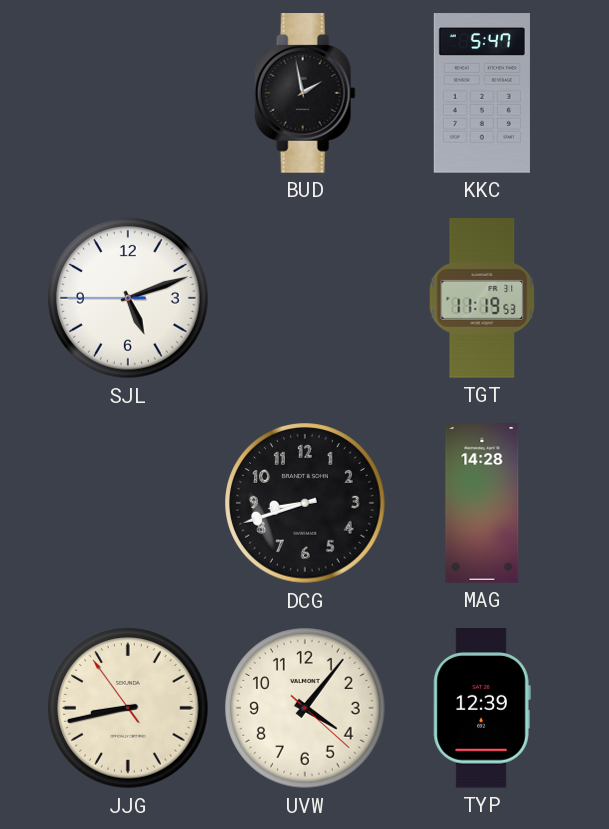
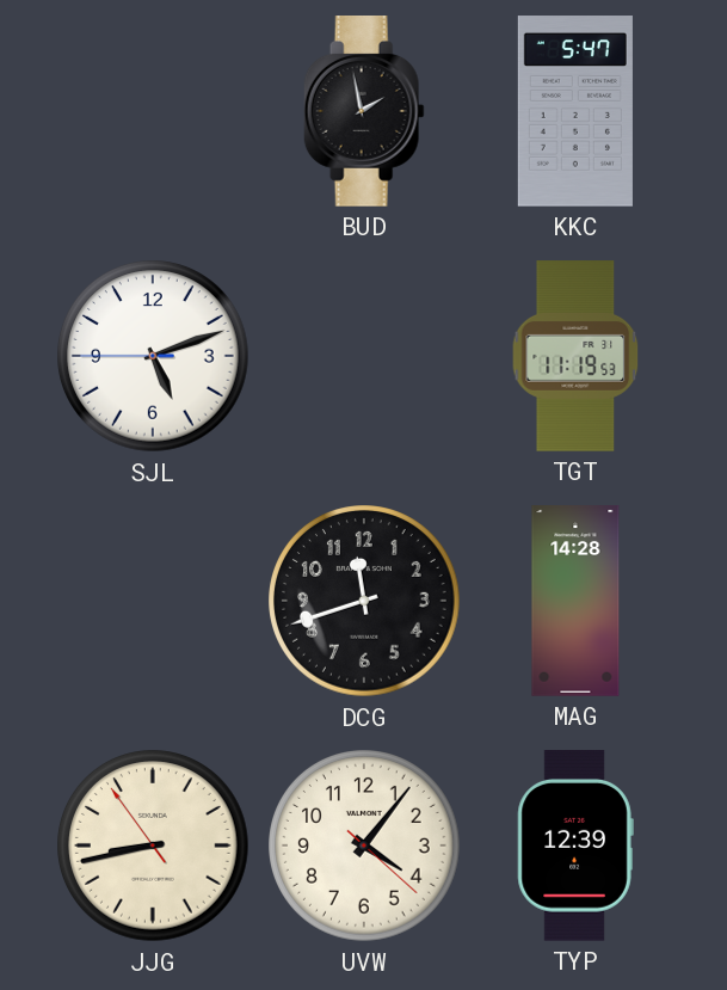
DCG: 8:42 -> 11:42
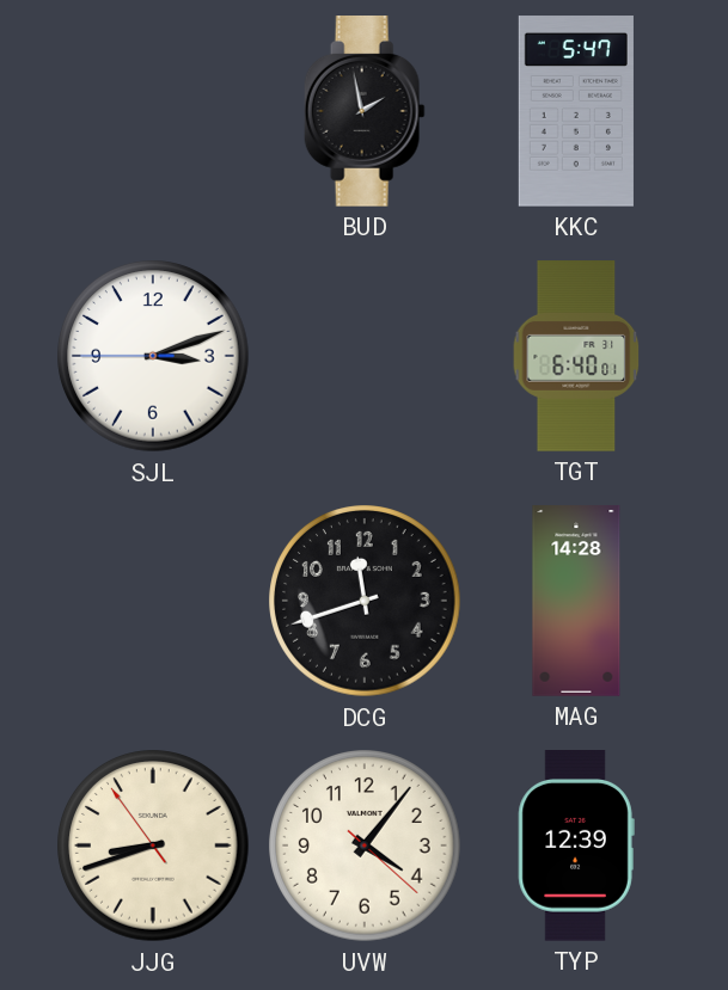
SJL: 5:11 -> 3:11
TGT: 11:19 -> 6:40
JJG: 8:42 -> 8:41
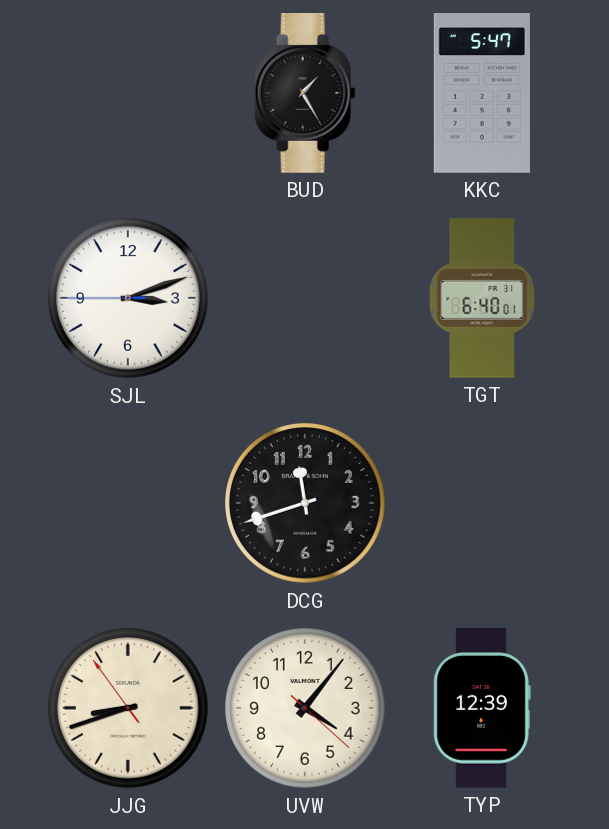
BUD: 1:58 -> 1:25
MAG: 14:28 -> none
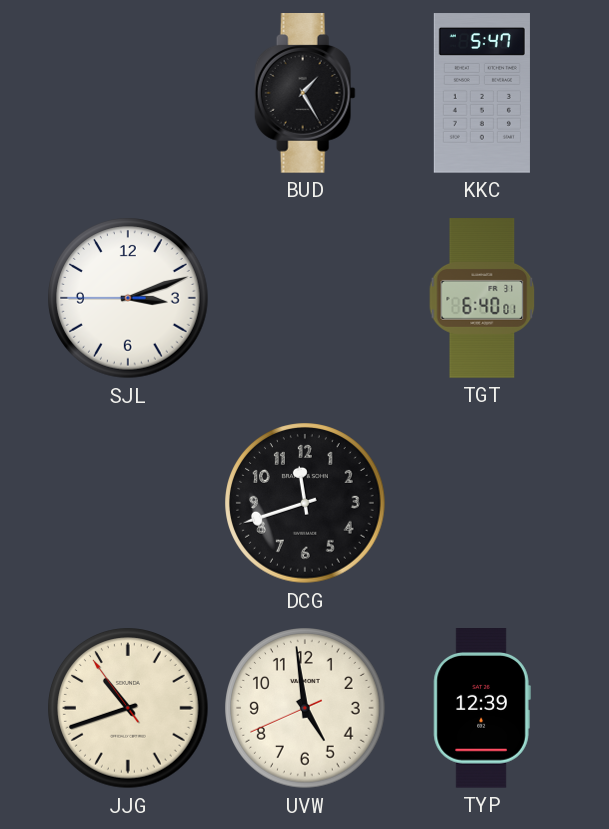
JJG: 8:41 -> 10:41
UVW: 4:06 -> 4:58
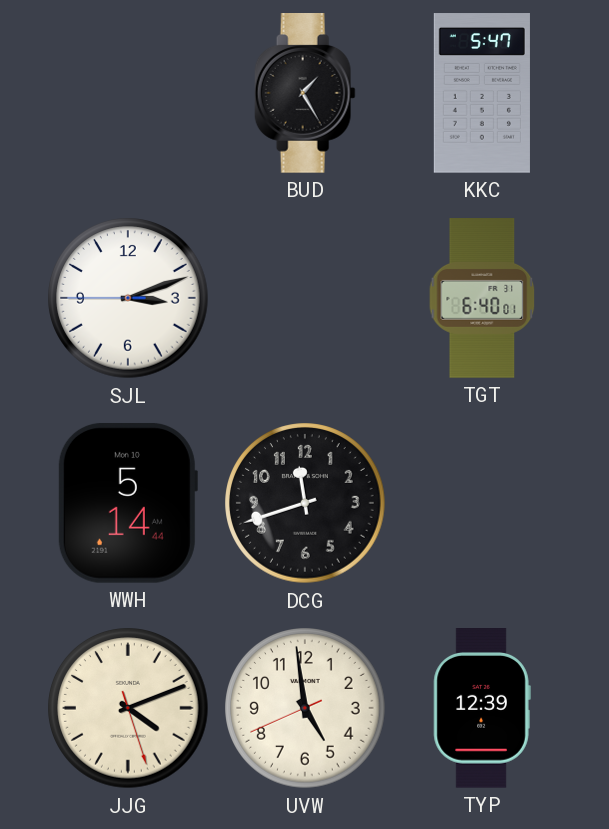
WWH: none -> 5:14
JJG: 10:41 -> 4:11
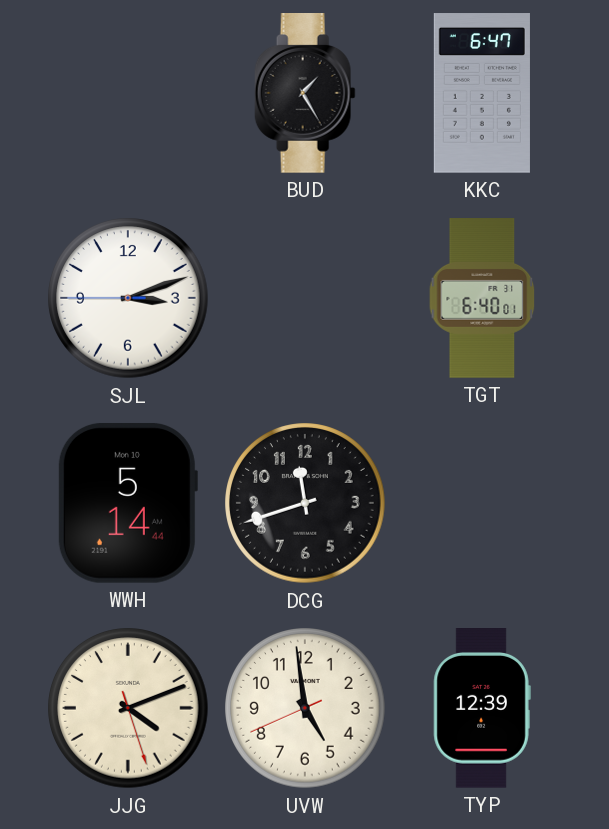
KKC: 5:47 -> 6:47
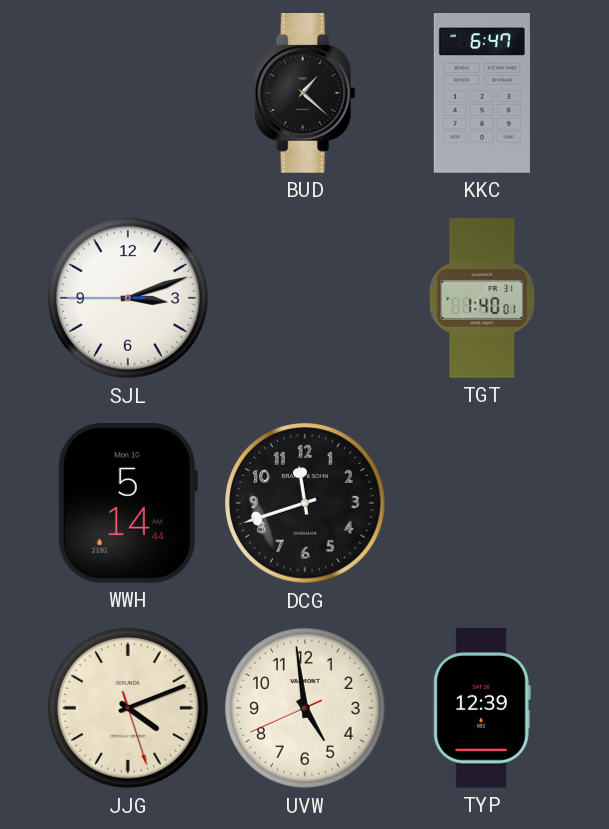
BUD: 1:25 -> 1:22
TGT: 6:40 -> 1:40
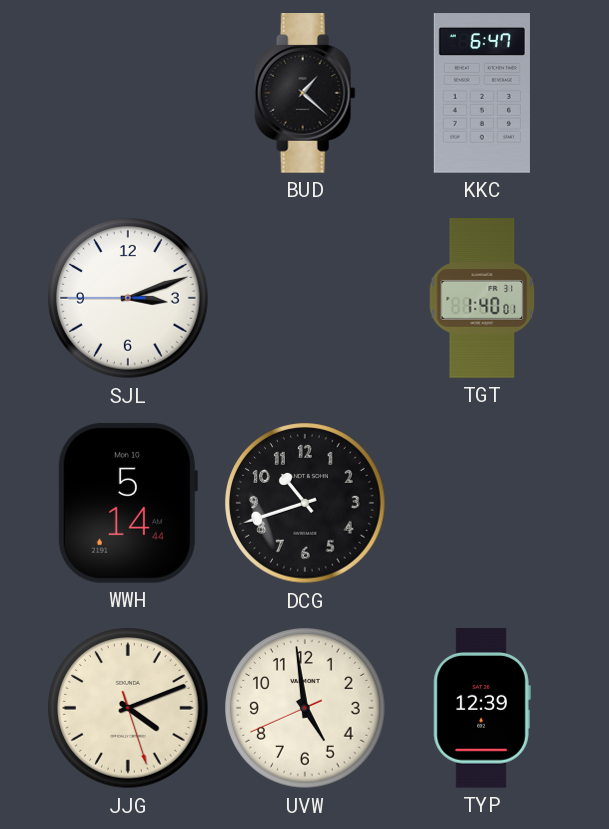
DCG: 11:42 -> 10:42
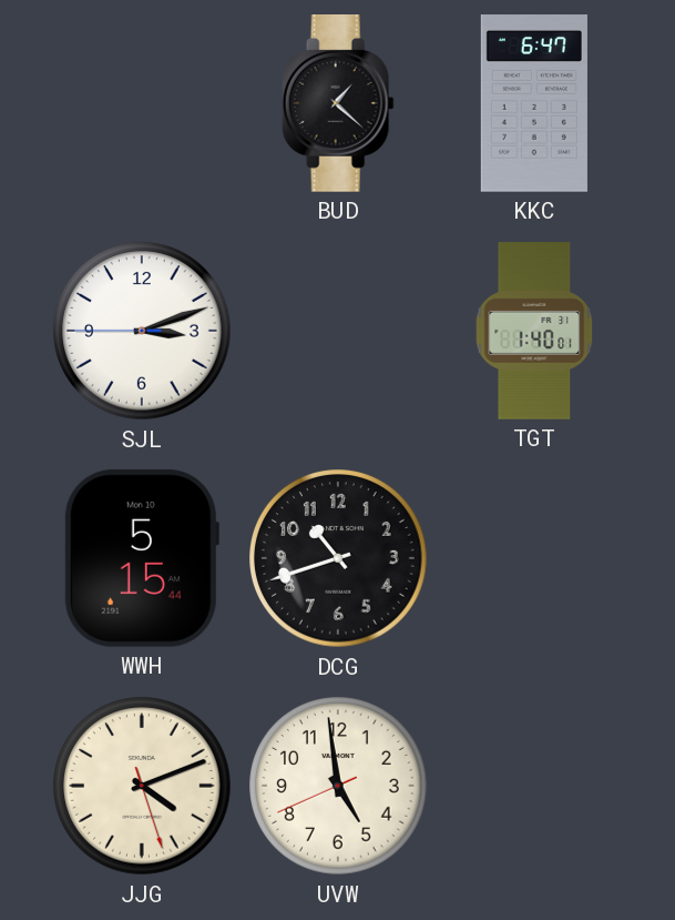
WWH: 5:14 -> 5:15
TYP: 12:39 -> none
